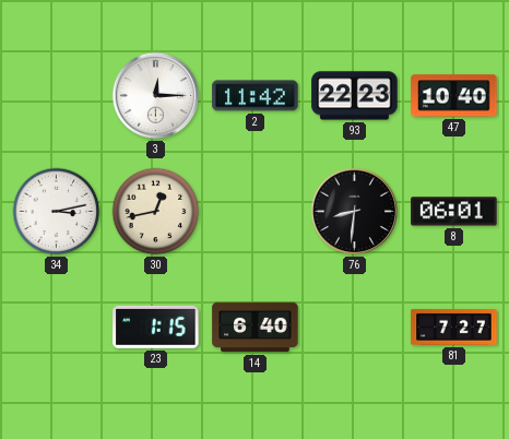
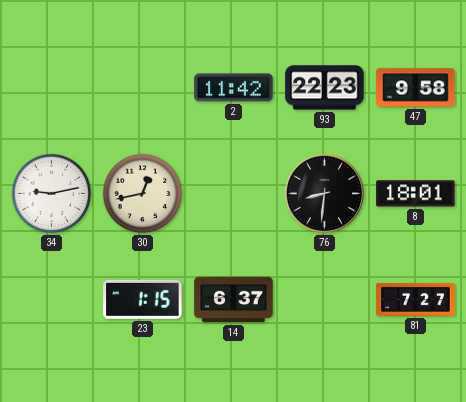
3: 12:15 -> none
47: 10:40 -> 9:58
34: 3:13 -> 9:13
8: 06:01 -> 18:01
14: 6:40 -> 6:37
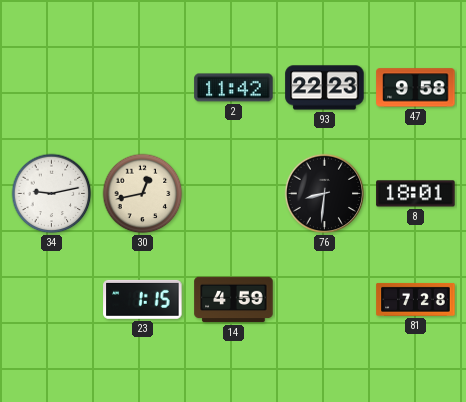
14: 6:37 -> 4:59
81: 7:27 -> 7:28
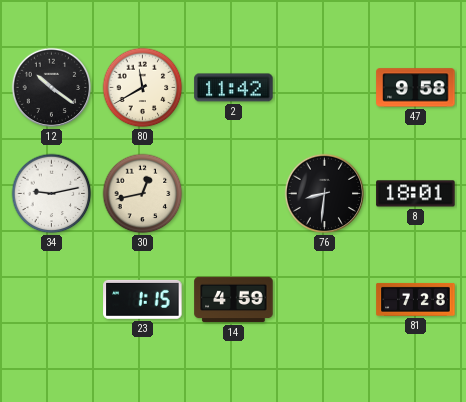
12: none -> 10:21
80: none -> 11:40
93: 22:23 -> none
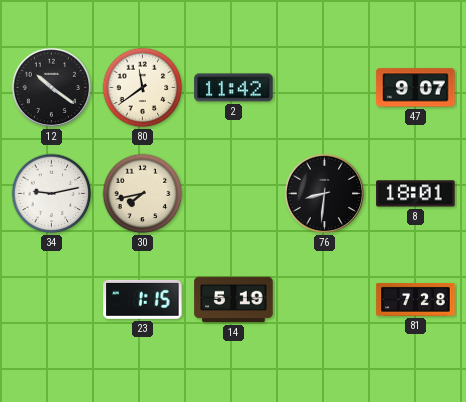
80: 11:40 -> 11:39
47: 9:58 -> 9:07
30: 12:43 -> 7:43
14: 4:59 -> 5:19
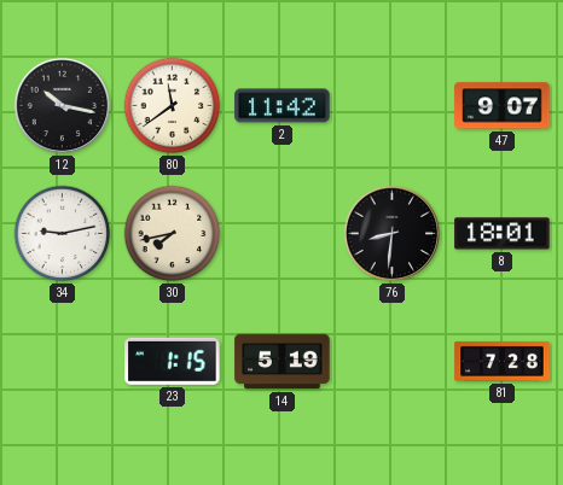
12: 10:21 -> 10:17
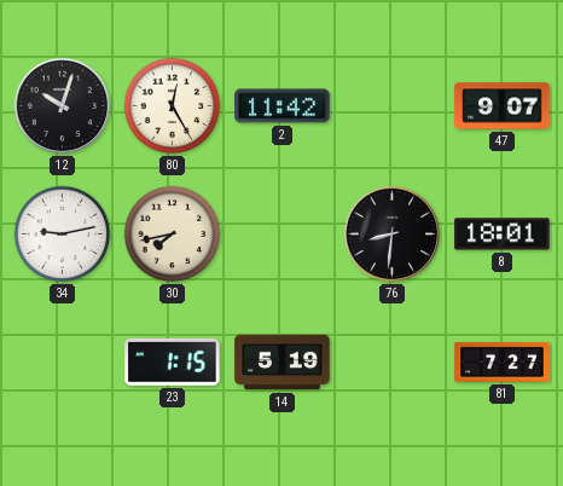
12: 10:17 -> 10:03
80: 11:39 -> 12:25
81: 7:28 -> 7:27
